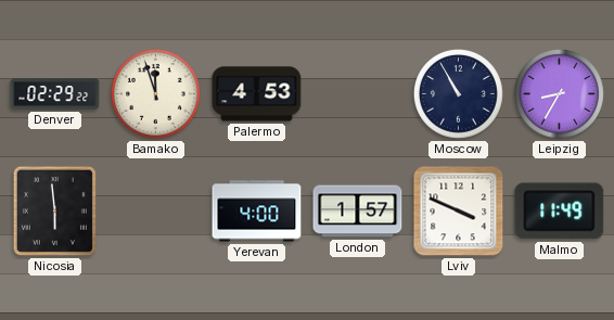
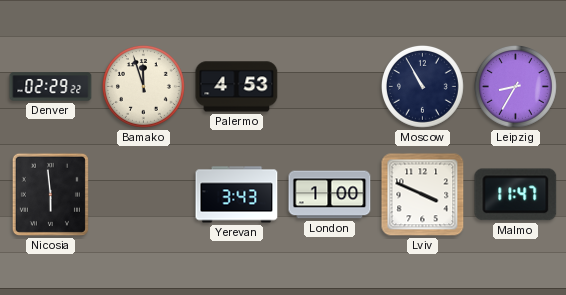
Yerevan: 4:00 -> 3:43
London: 1:57 -> 1:00
Malmo: 11:49 -> 11:47
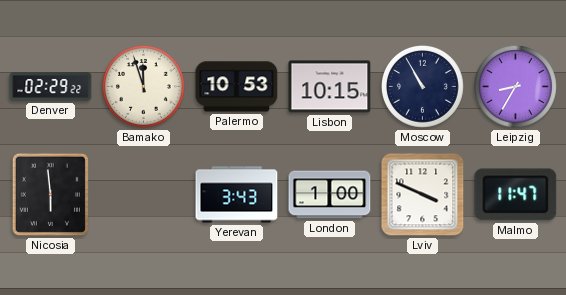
Palermo: 4:53 -> 10:53
Lisbon: none -> 10:15
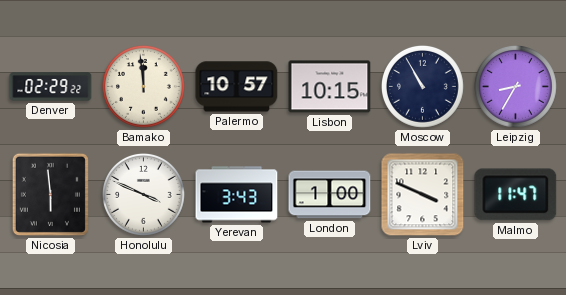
Bamako: 11:57 -> 11:59
Palermo: 10:53 -> 10:57
Honolulu: none -> 3:49
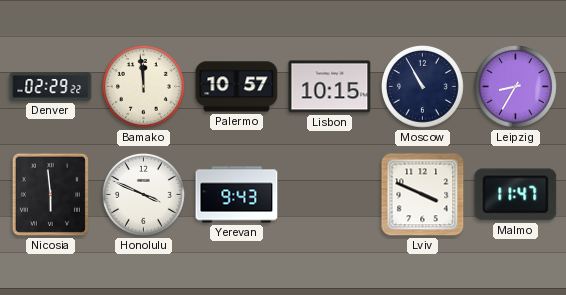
Yerevan: 3:43 -> 9:43
London: 1:00 -> none
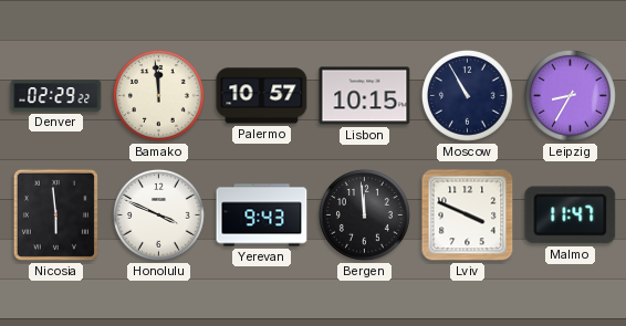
Bergen: none -> 11:59
